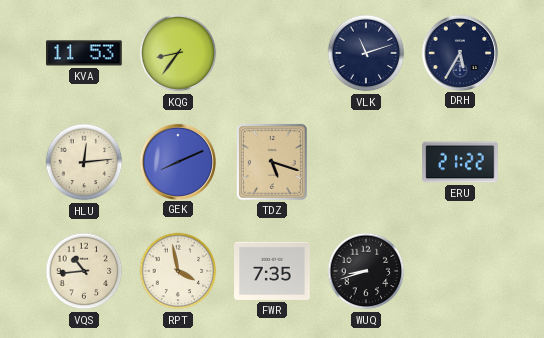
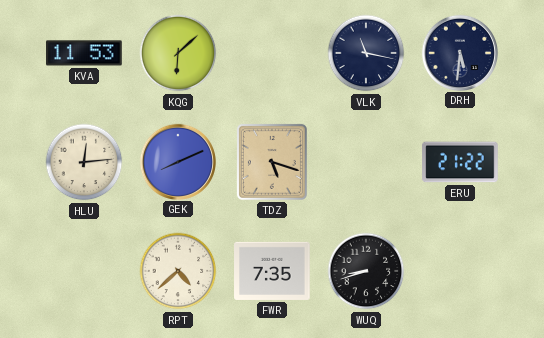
KQG: 8:36 -> 6:08
VLK: 11:12 -> 11:17
DRH: 5:35 -> 5:31
VQS: 10:44 -> none
RPT: 3:58 -> 4:38
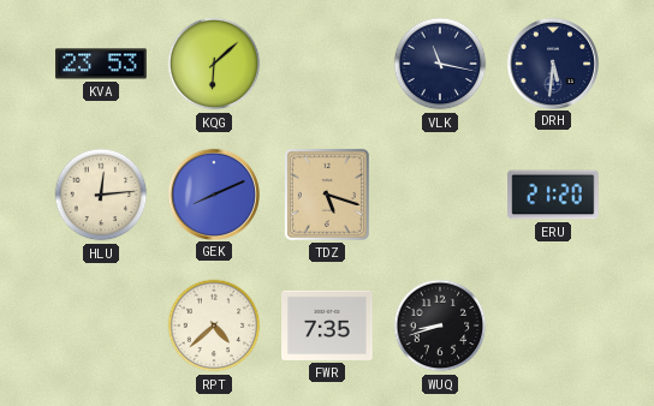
KVA: 11:53 -> 23:53
ERU: 21:22 -> 21:20
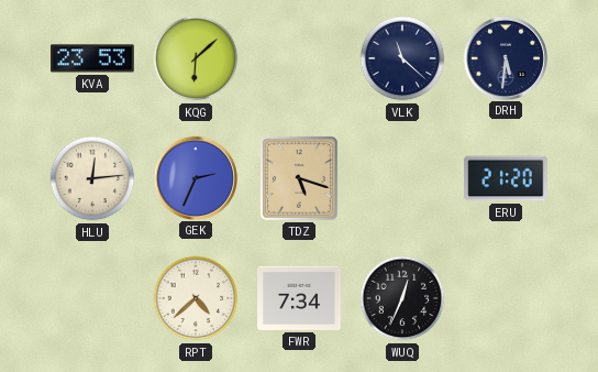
VLK: 11:17 -> 11:22
GEK: 8:11 -> 2:34
FWR: 7:35 -> 7:34
WUQ: 8:42 -> 12:34
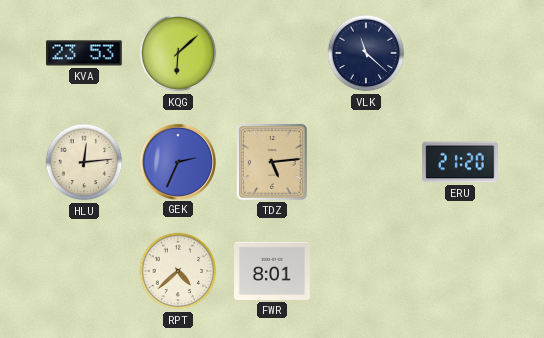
DRH: 5:31 -> none
TDZ: 5:18 -> 5:14
FWR: 7:34 -> 8:01
WUQ: 12:34 -> none
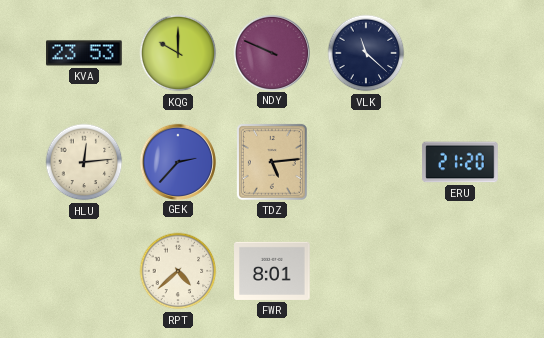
KQG: 6:08 -> 10:00
NDY: none -> 9:49
GEK: 2:34 -> 2:37
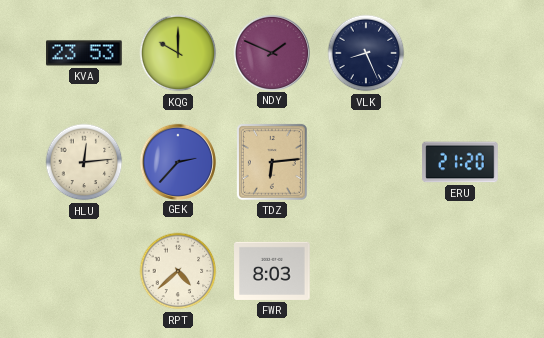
NDY: 9:49 -> 1:49
VLK: 11:22 -> 8:26
TDZ: 5:14 -> 6:14
FWR: 8:01 -> 8:03
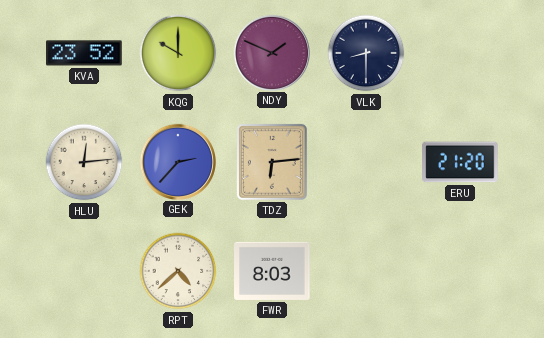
KVA: 23:53 -> 23:52
VLK: 8:26 -> 8:30
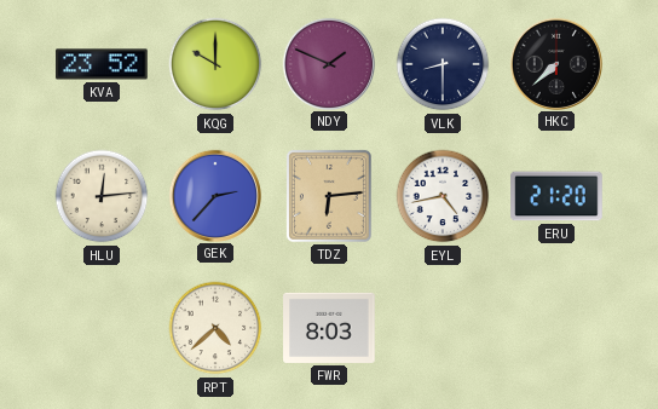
HKC: none -> 7:38
EYL: none -> 4:43
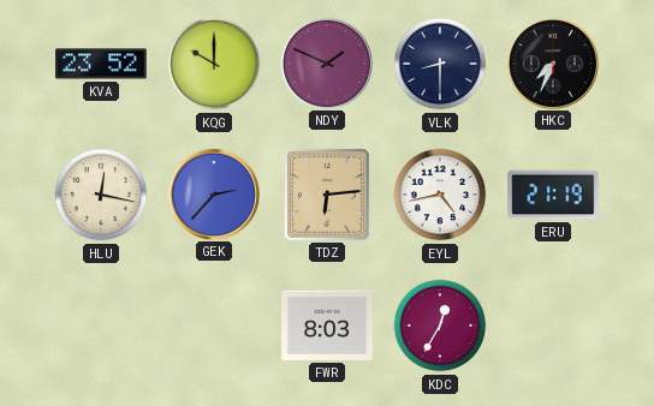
HKC: 7:38 -> 7:34
HLU: 12:14 -> 12:17
ERU: 21:20 -> 21:19
RPT: 4:38 -> none
KDC: none -> 12:35
